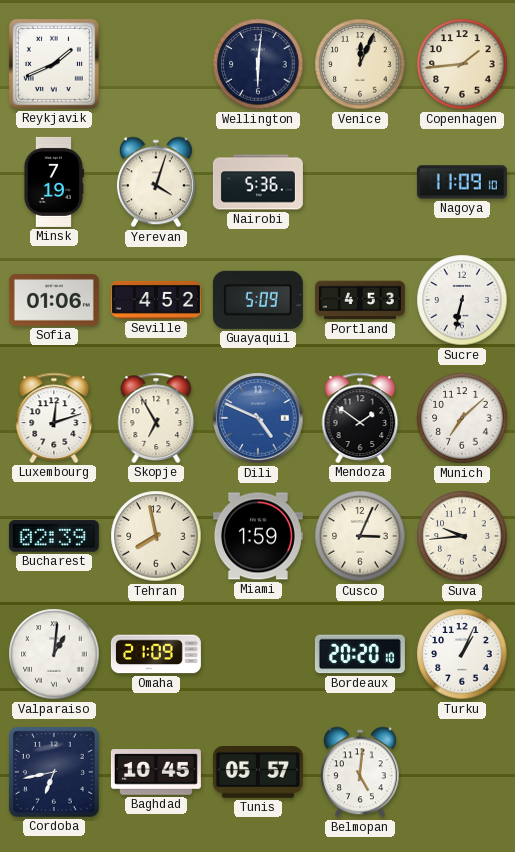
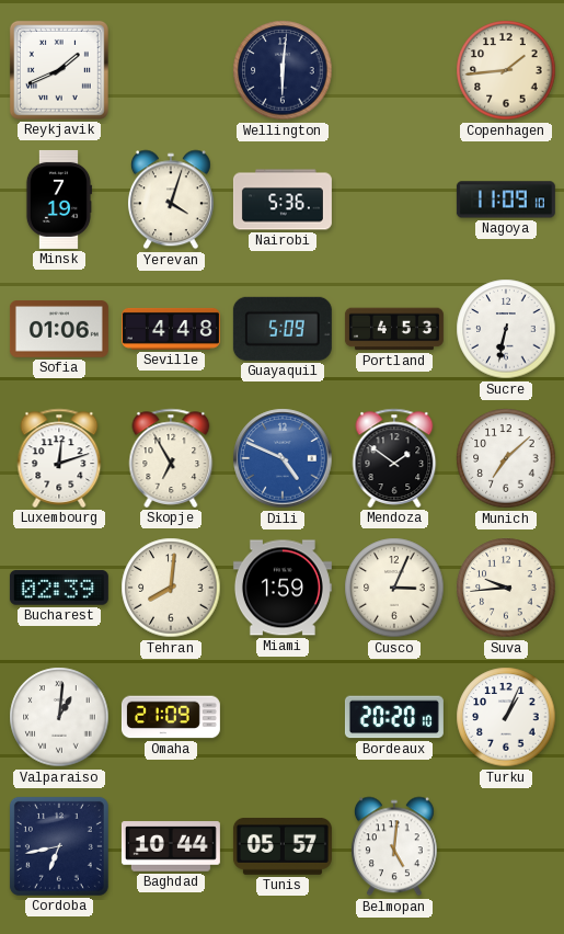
Venice: 12:04 -> none
Seville: 4:52 -> 4:48
Tehran: 7:58 -> 8:01
Baghdad: 10:45 -> 10:44
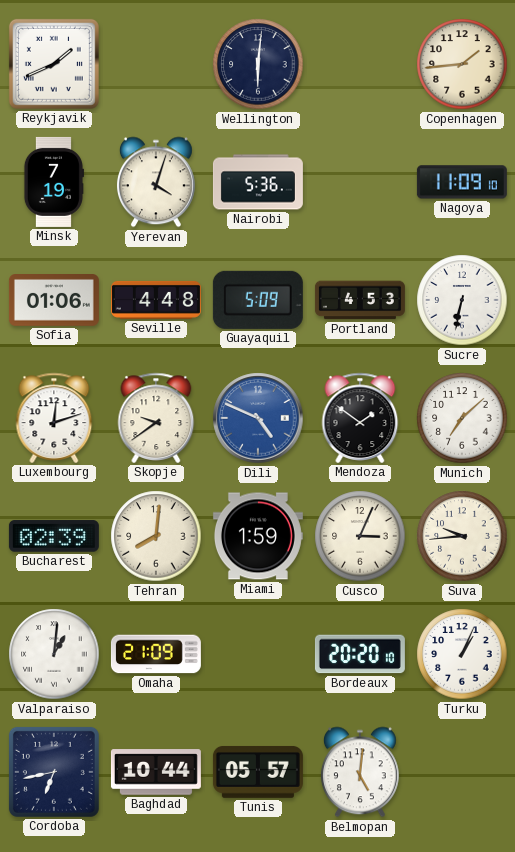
Skopje: 6:55 -> 9:39
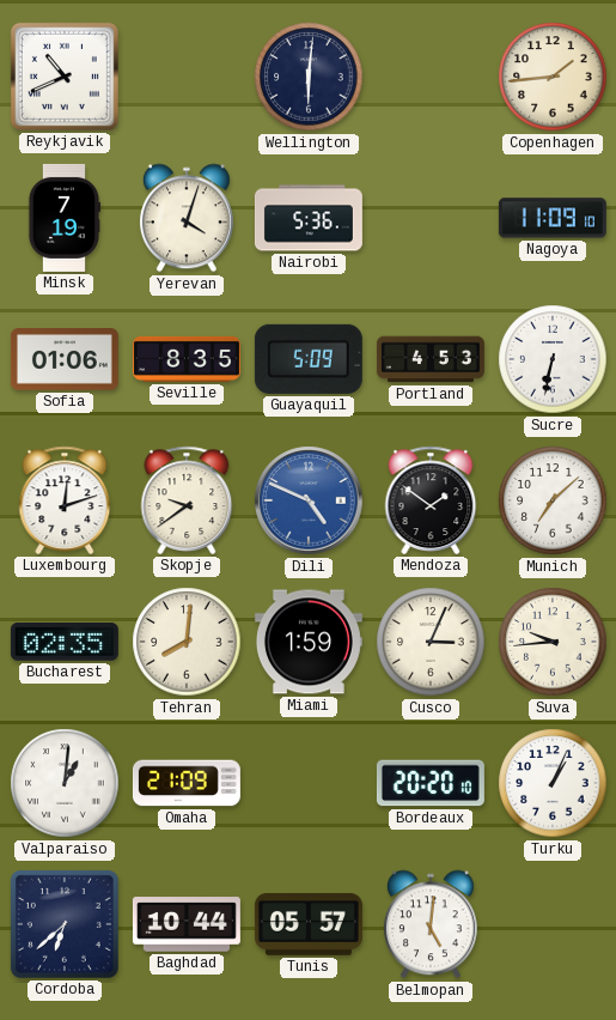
Reykjavik: 1:41 -> 10:41
Seville: 4:48 -> 8:35
Bucharest: 02:39 -> 02:35
Cordoba: 6:43 -> 6:38
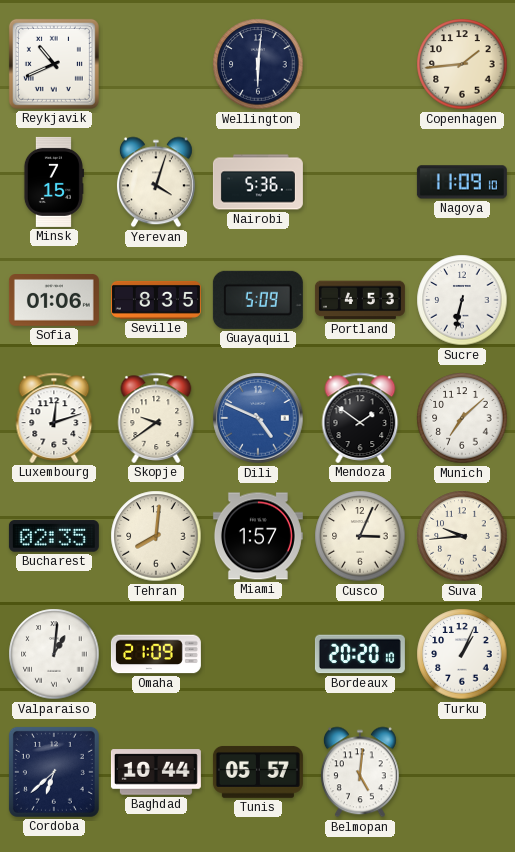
Minsk: 7:19 -> 7:15
Miami: 1:59 -> 1:57
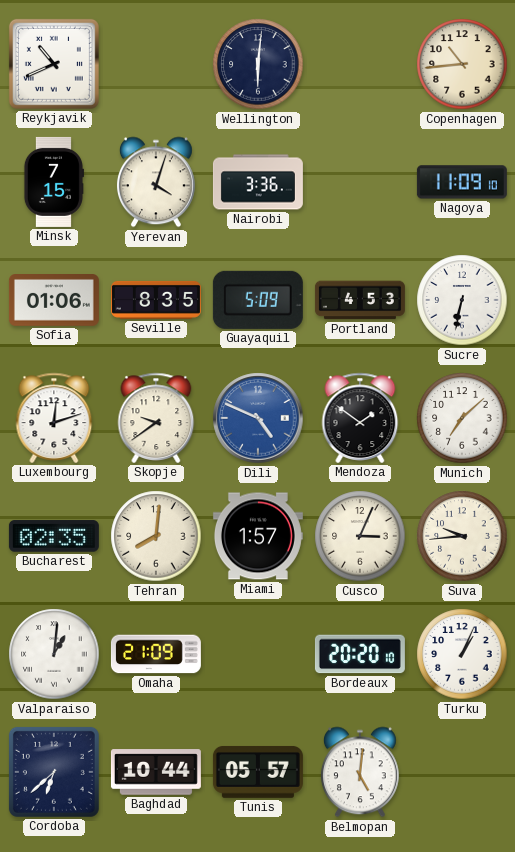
Copenhagen: 1:44 -> 10:44
Nairobi: 5:36 -> 3:36
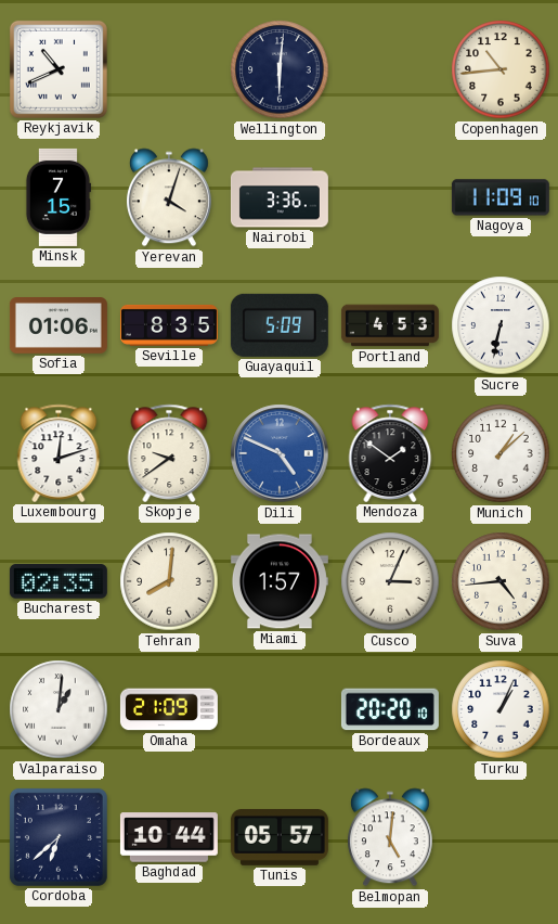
Munich: 7:08 -> 1:08
Suva: 9:44 -> 4:44
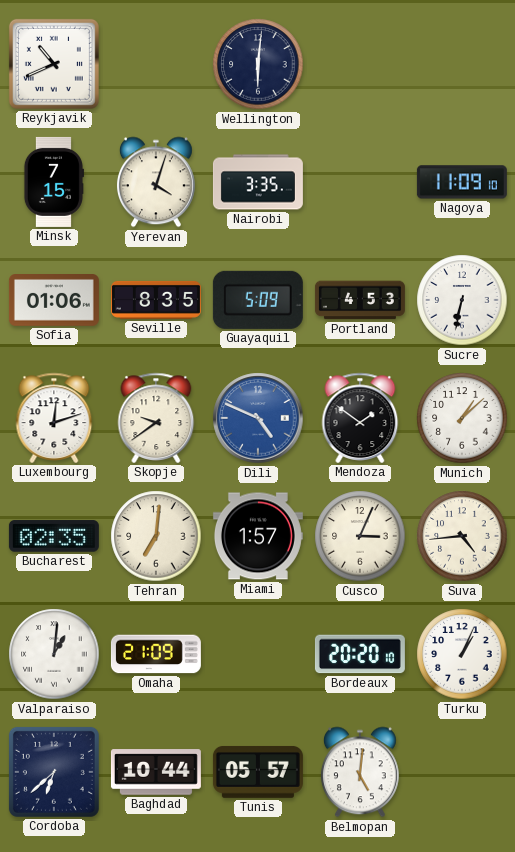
Copenhagen: 10:44 -> none
Nairobi: 3:36 -> 3:35
Tehran: 8:01 -> 7:01
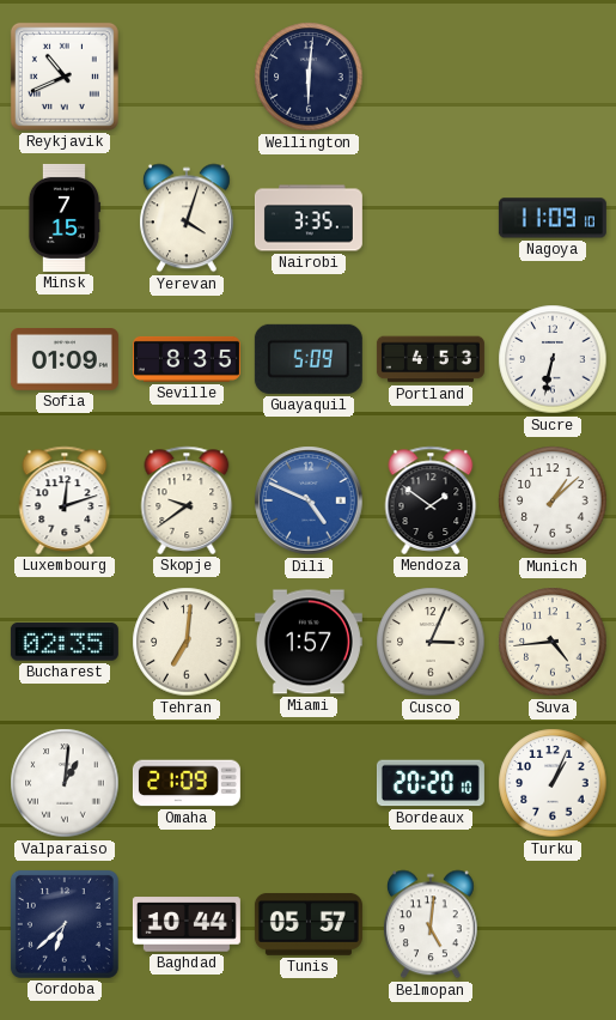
Sofia: 01:06 -> 01:09
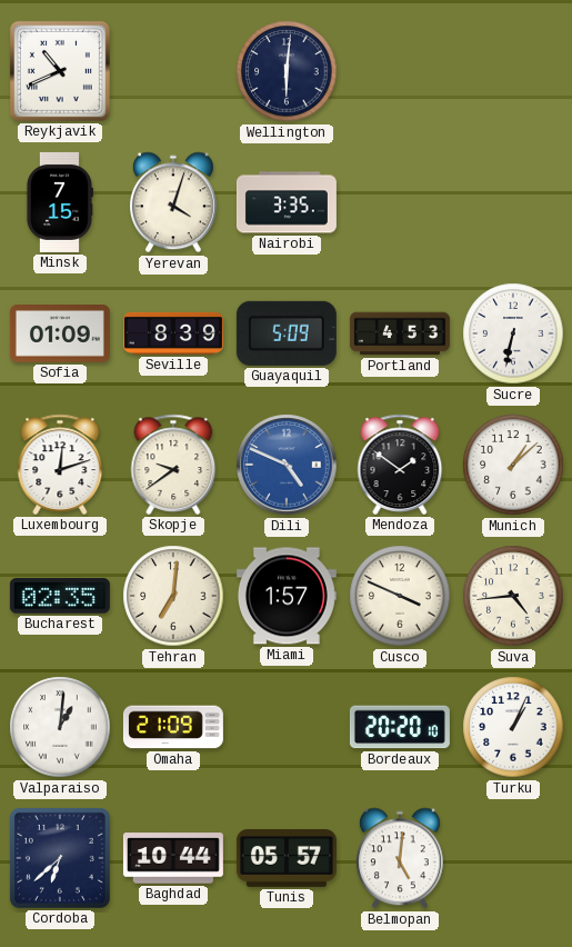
Nagoya: 11:09 -> none
Seville: 8:35 -> 8:39
Cusco: 3:04 -> 3:49
